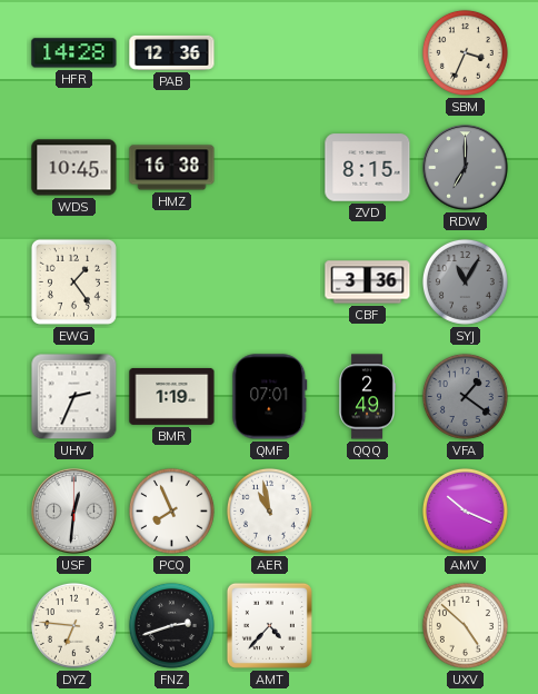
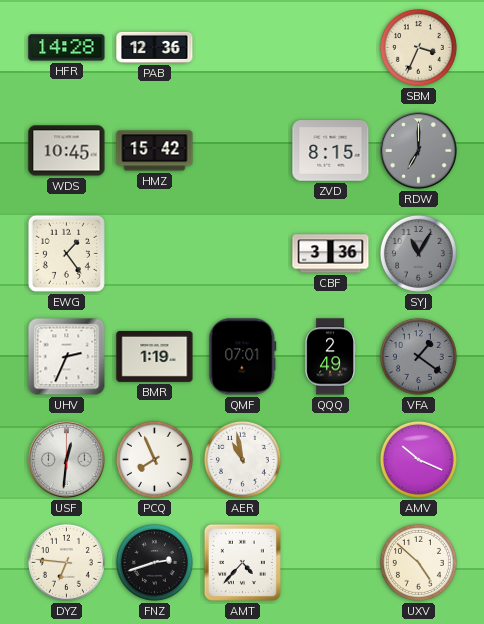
HMZ: 16:38 -> 15:42
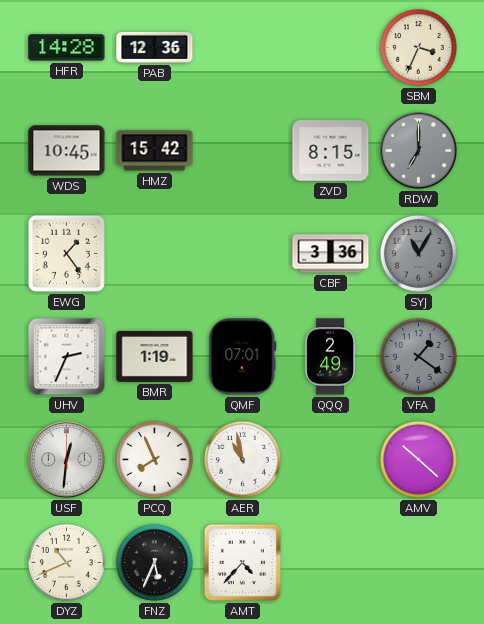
AMV: 10:19 -> 10:22
DYZ: 6:46 -> 10:41
FNZ: 2:42 -> 5:34
UXV: 4:52 -> none
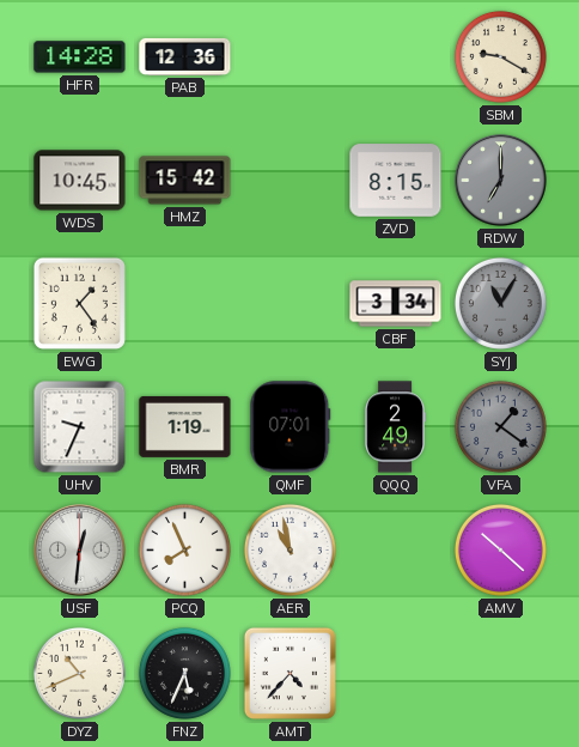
SBM: 3:34 -> 9:20
CBF: 3:36 -> 3:34
UHV: 2:34 -> 9:34
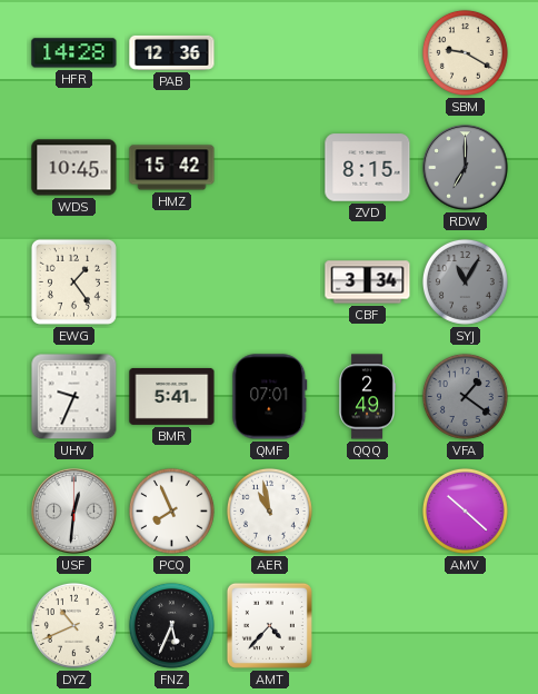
BMR: 1:19 -> 5:41
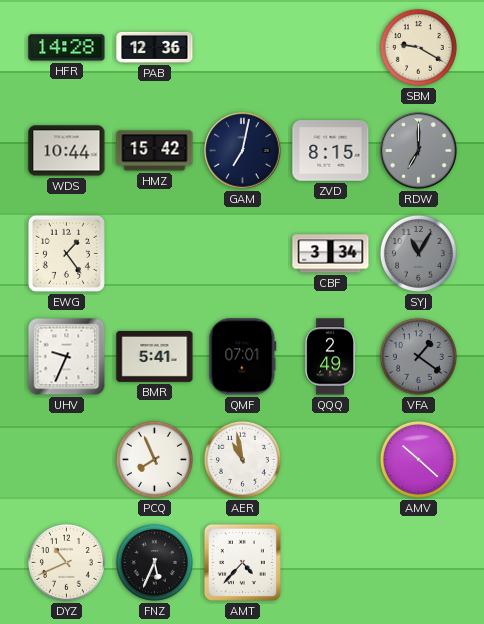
WDS: 10:45 -> 10:44
GAM: none -> 7:02
USF: 12:31 -> none
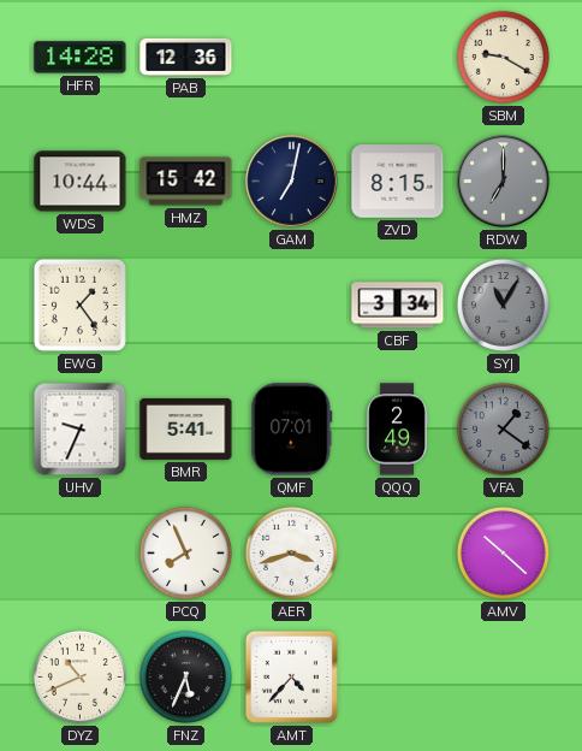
AER: 10:58 -> 3:42
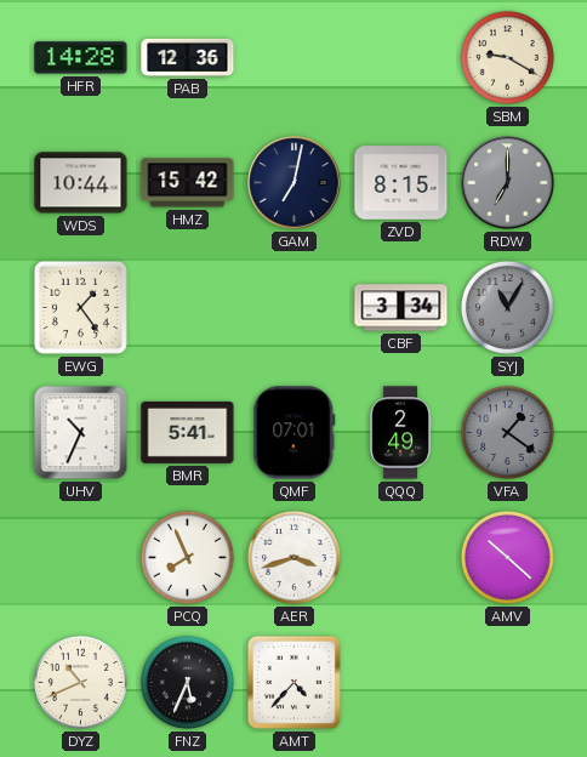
UHV: 9:34 -> 10:34
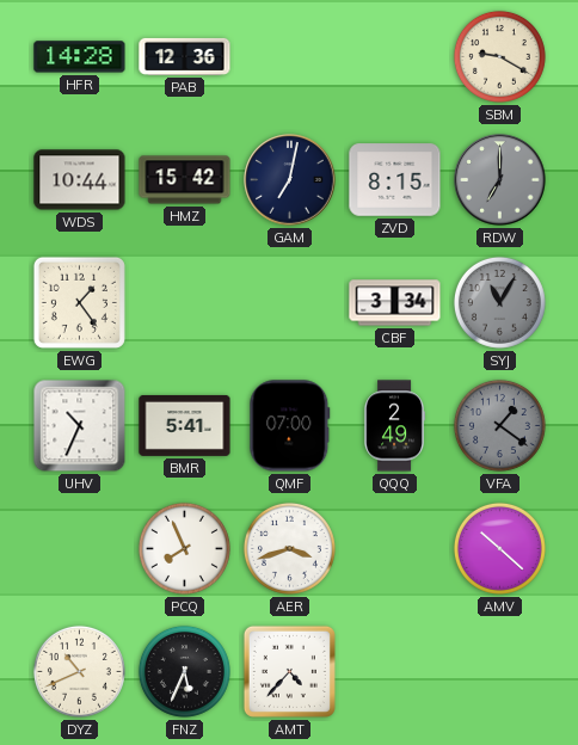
QMF: 07:01 -> 07:00
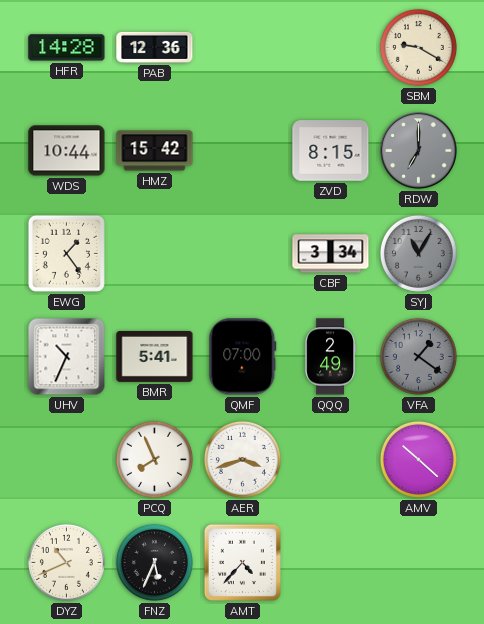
GAM: 7:02 -> none
